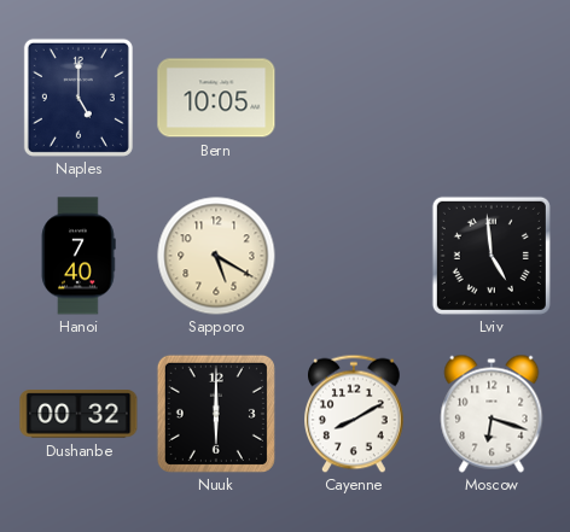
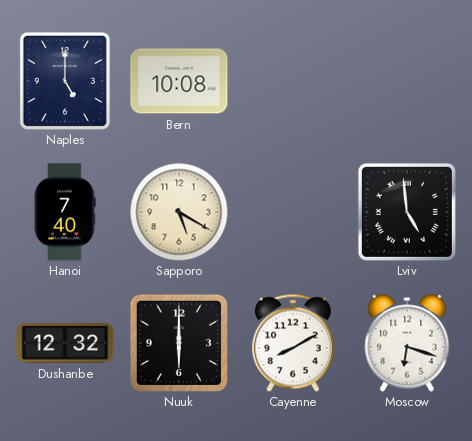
Bern: 10:05 -> 10:08
Dushanbe: 00:32 -> 12:32
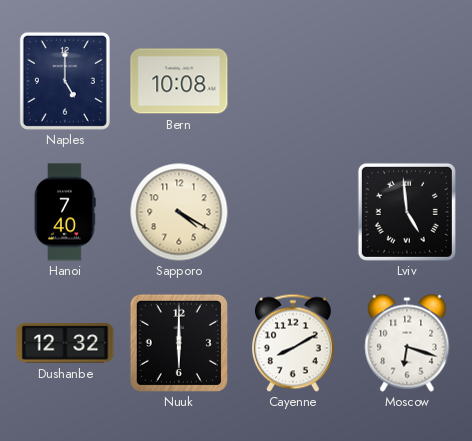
Sapporo: 5:20 -> 4:20
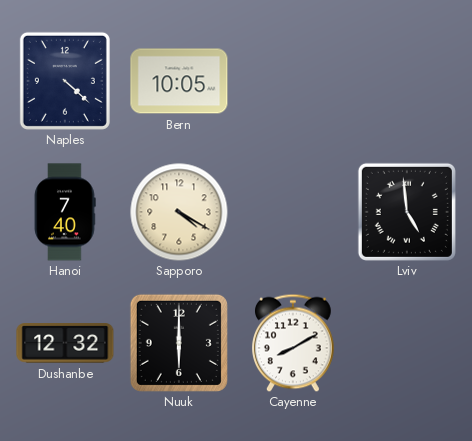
Naples: 5:00 -> 4:22
Bern: 10:08 -> 10:05
Moscow: 6:18 -> none
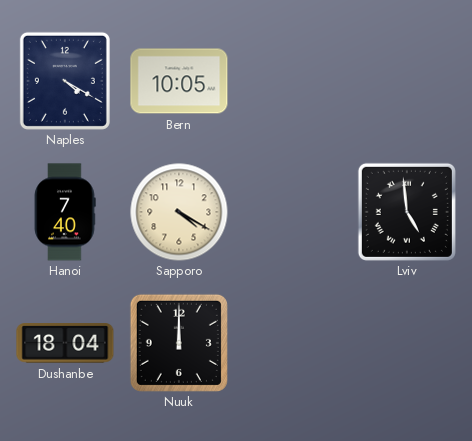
Naples: 4:22 -> 4:20
Dushanbe: 12:32 -> 18:04
Nuuk: 6:00 -> 12:00
Cayenne: 8:10 -> none
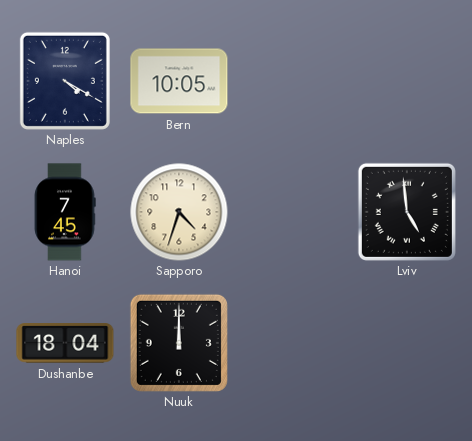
Hanoi: 7:40 -> 7:45
Sapporo: 4:20 -> 4:33
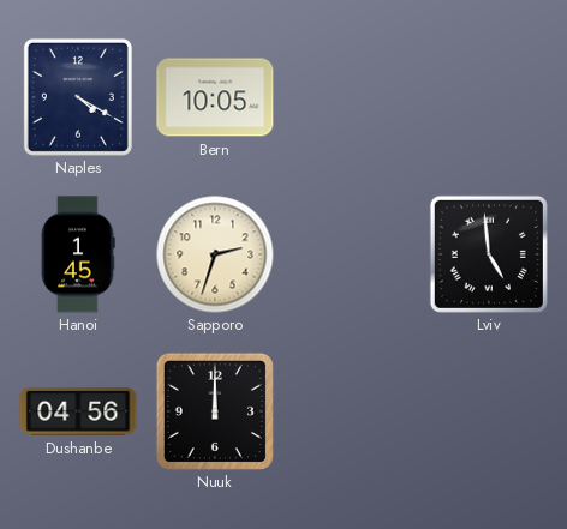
Hanoi: 7:45 -> 1:45
Sapporo: 4:33 -> 2:33
Dushanbe: 18:04 -> 04:56
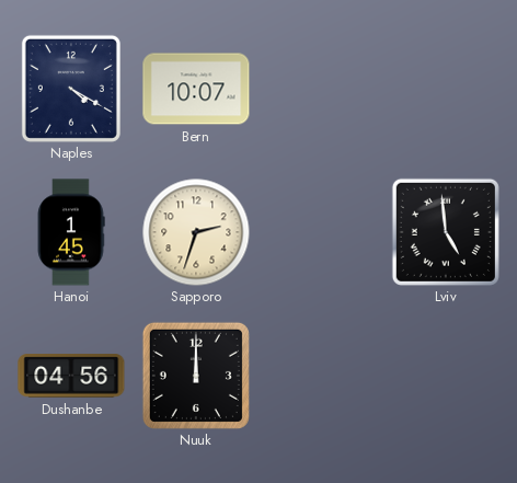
Bern: 10:05 -> 10:07
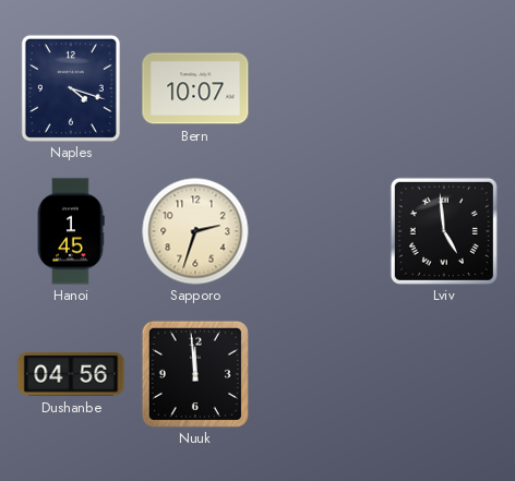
Naples: 4:20 -> 4:18
Nuuk: 12:00 -> 11:59
